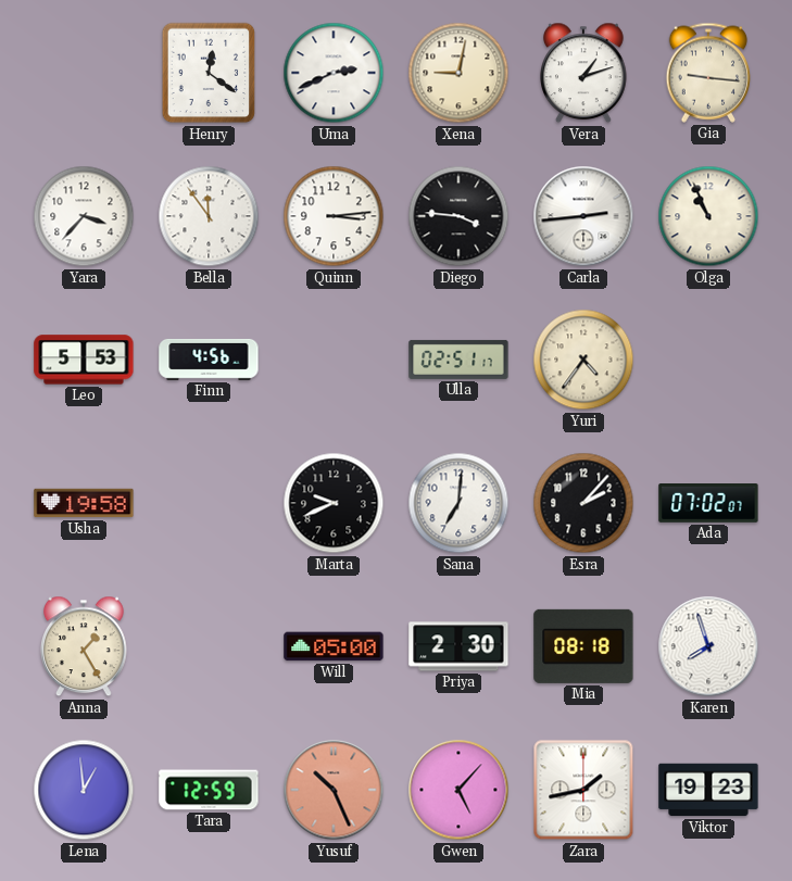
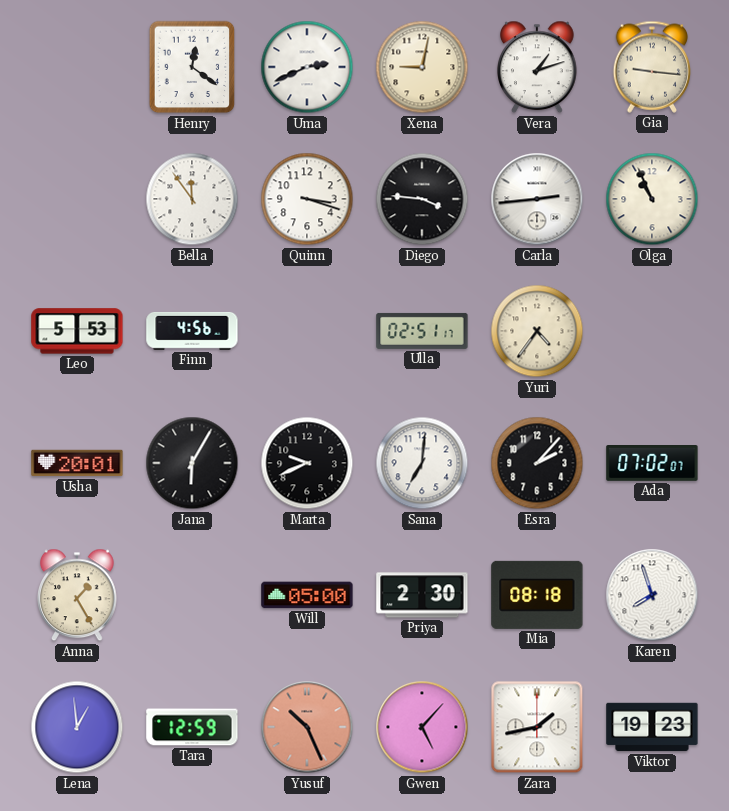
Yara: 3:37 -> none
Quinn: 3:14 -> 3:18
Usha: 19:58 -> 20:01
Jana: none -> 6:05
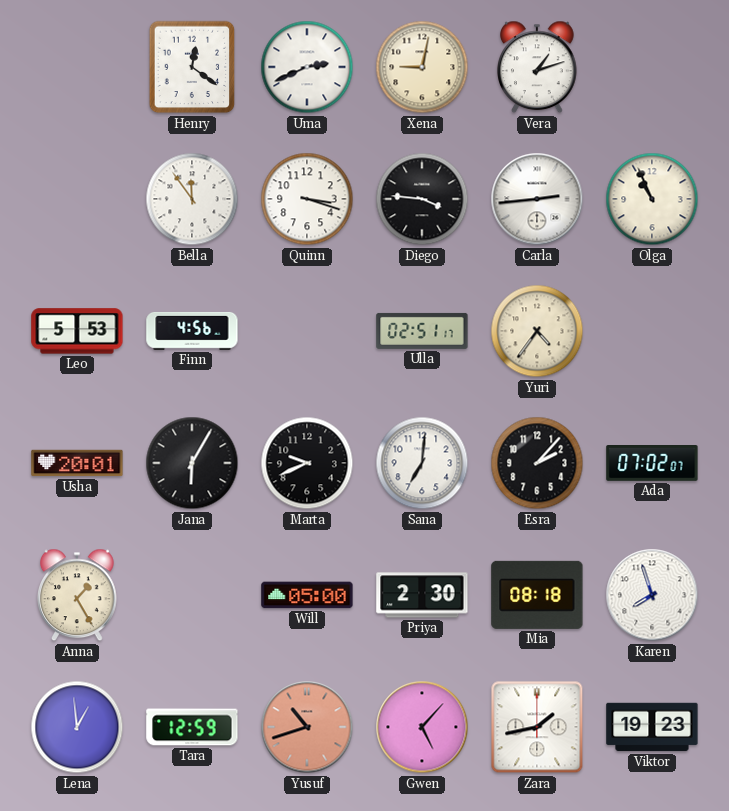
Gia: 9:16 -> none
Yusuf: 10:26 -> 10:42
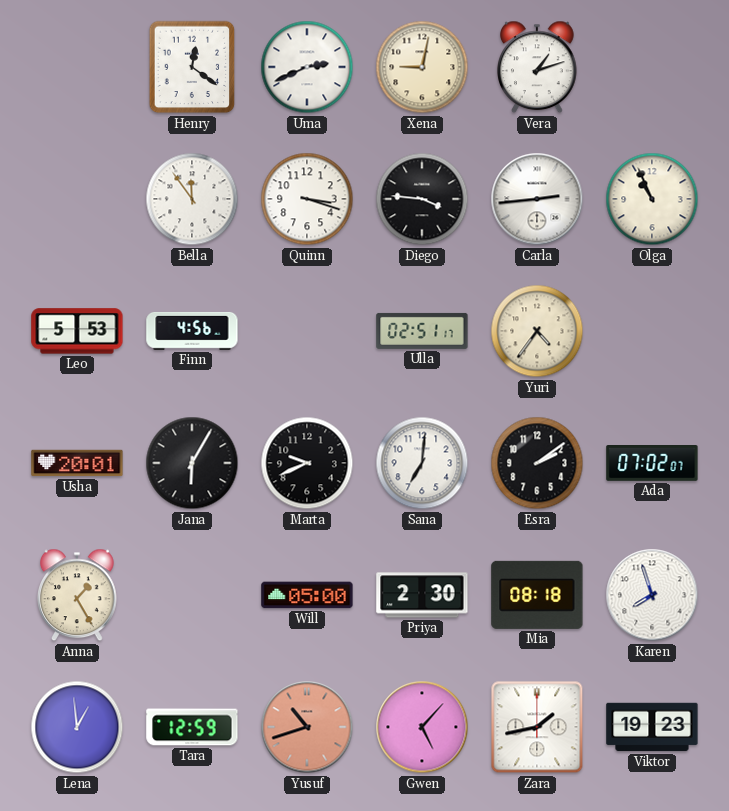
Esra: 2:07 -> 2:09
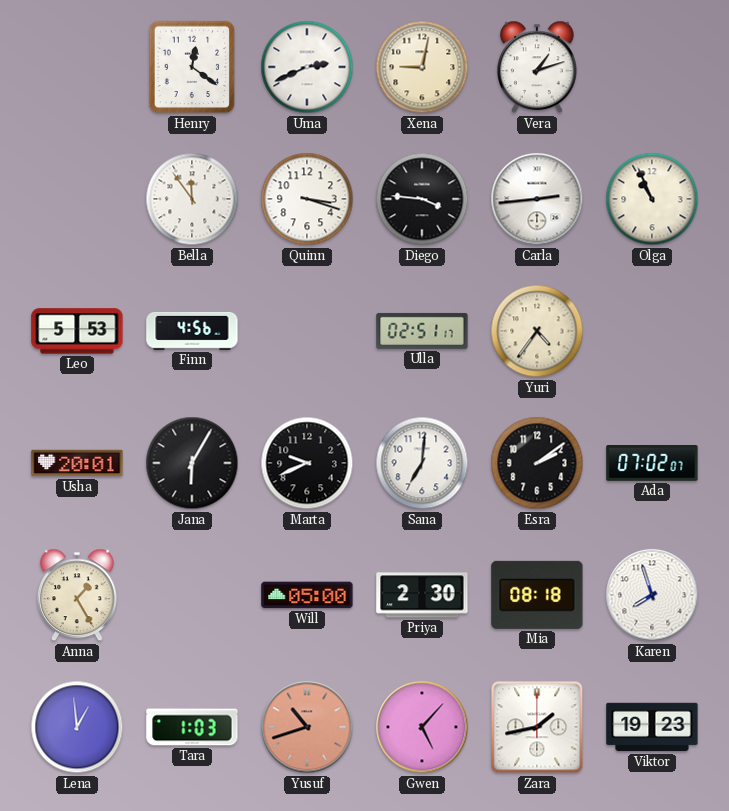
Tara: 12:59 -> 1:03
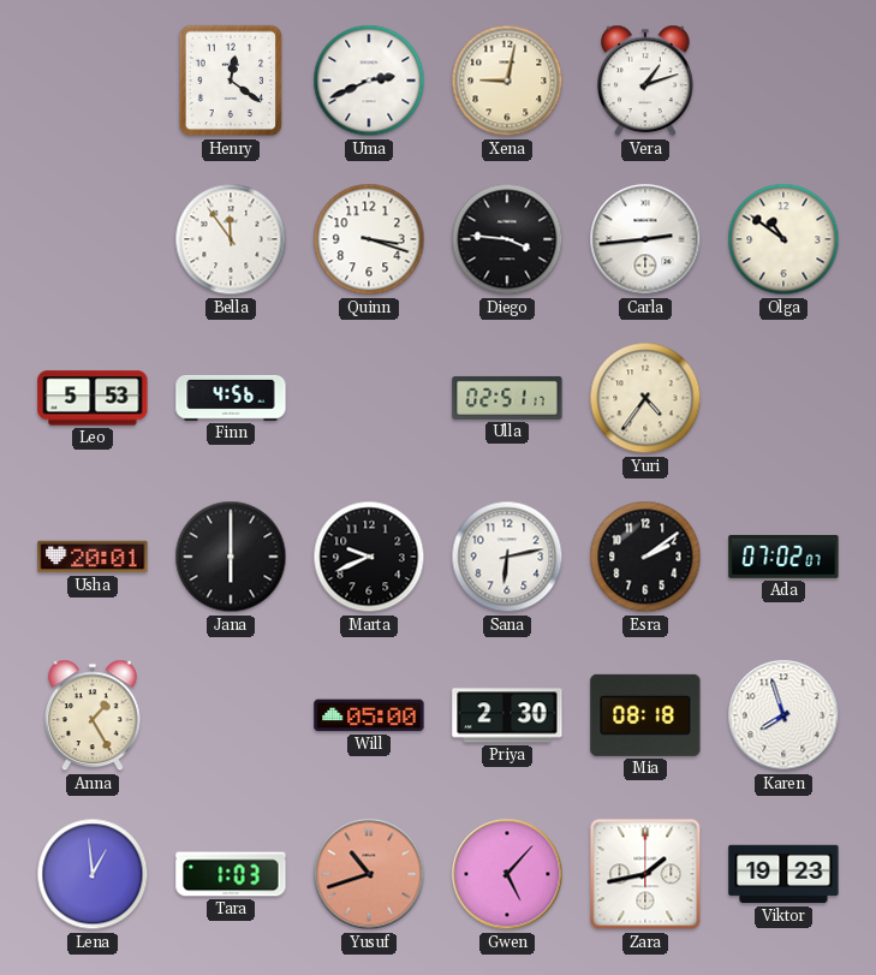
Olga: 10:56 -> 10:51
Jana: 6:05 -> 6:00
Sana: 7:01 -> 6:13
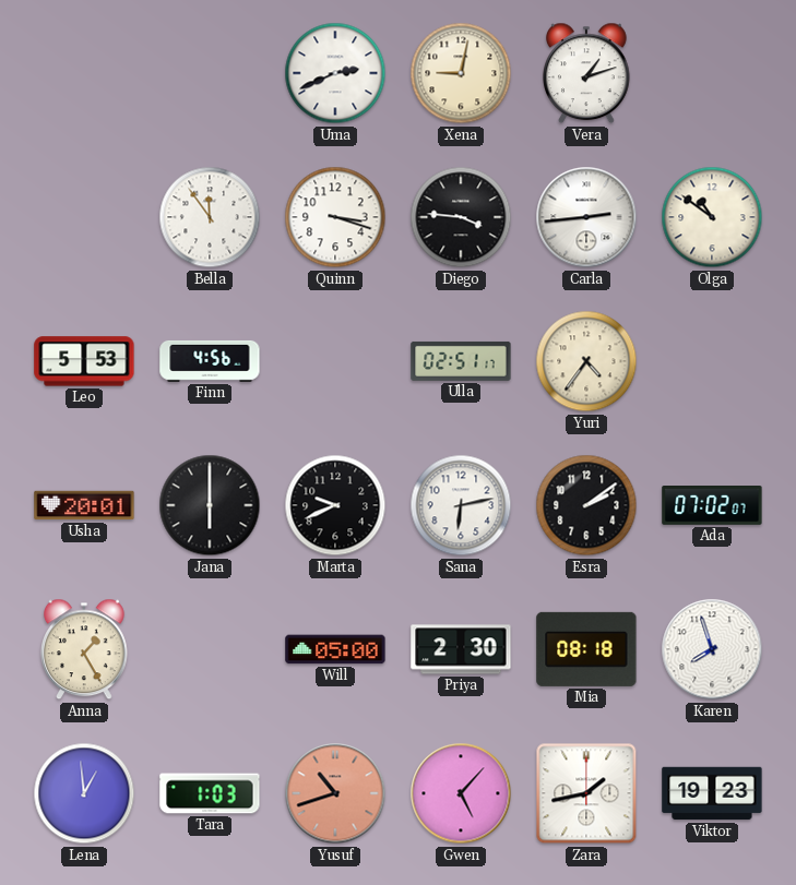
Henry: 12:21 -> none
